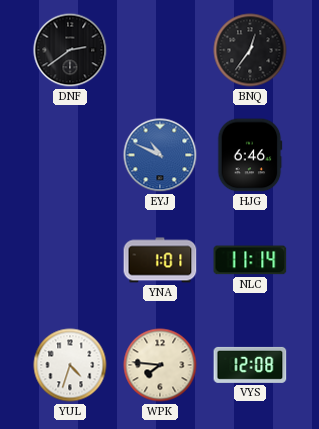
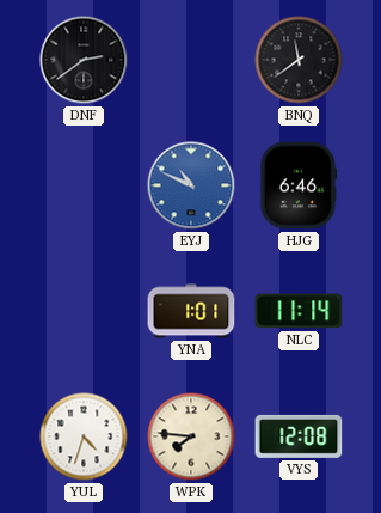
BNQ: 12:36 -> 11:39
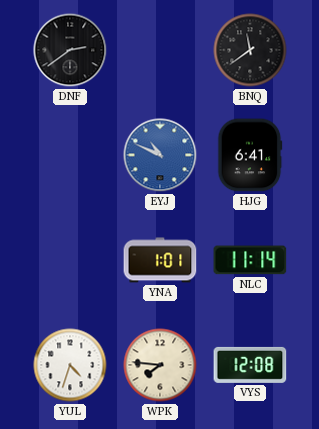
HJG: 6:46 -> 6:41
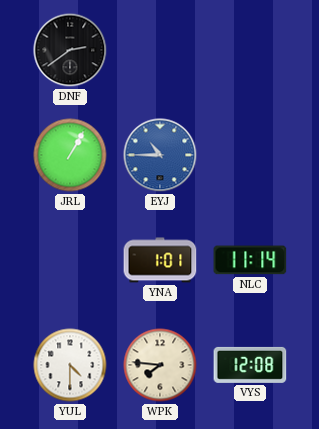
BNQ: 11:39 -> none
JRL: none -> 1:05
EYJ: 10:49 -> 10:45
HJG: 6:41 -> none
YUL: 4:33 -> 4:30
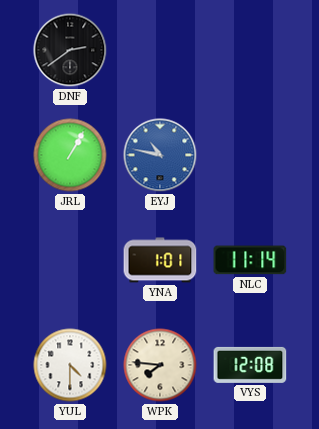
EYJ: 10:45 -> 10:47
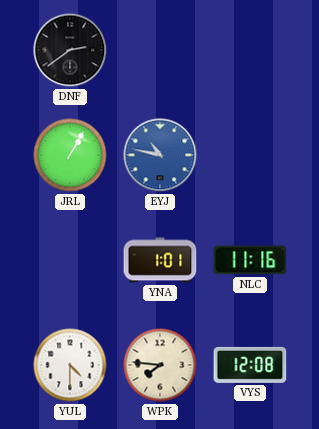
NLC: 11:14 -> 11:16
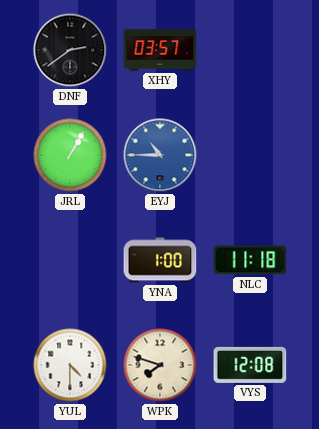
XHY: none -> 03:57
EYJ: 10:47 -> 10:45
YNA: 1:01 -> 1:00
NLC: 11:16 -> 11:18
WPK: 7:46 -> 7:48
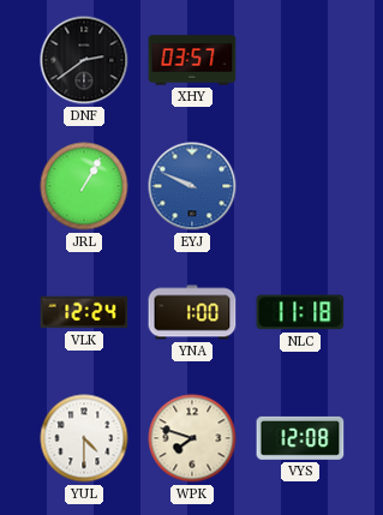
EYJ: 10:45 -> 9:49
VLK: none -> 12:24
